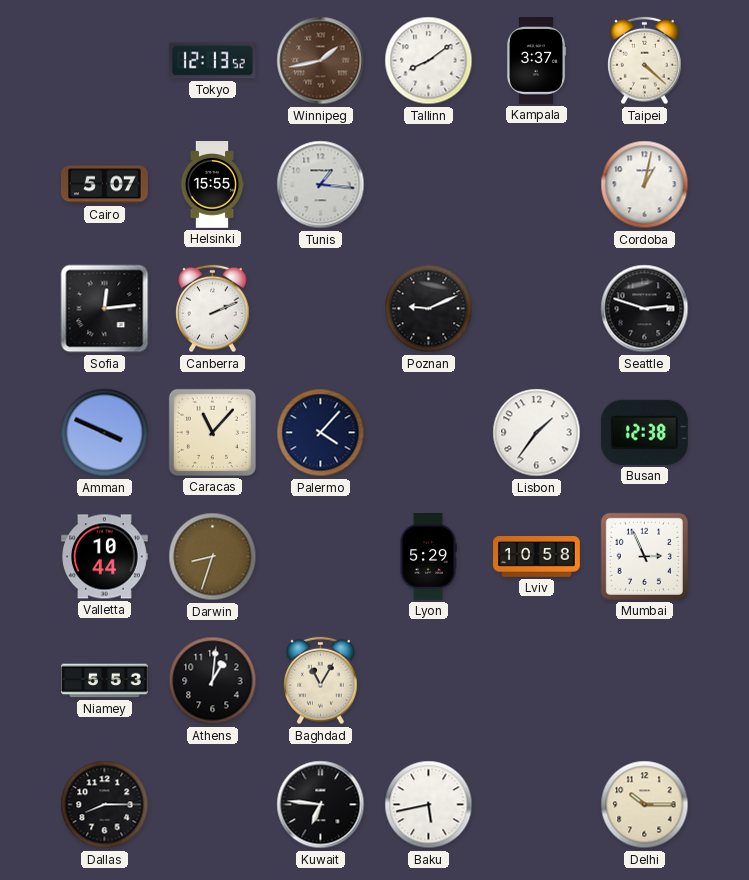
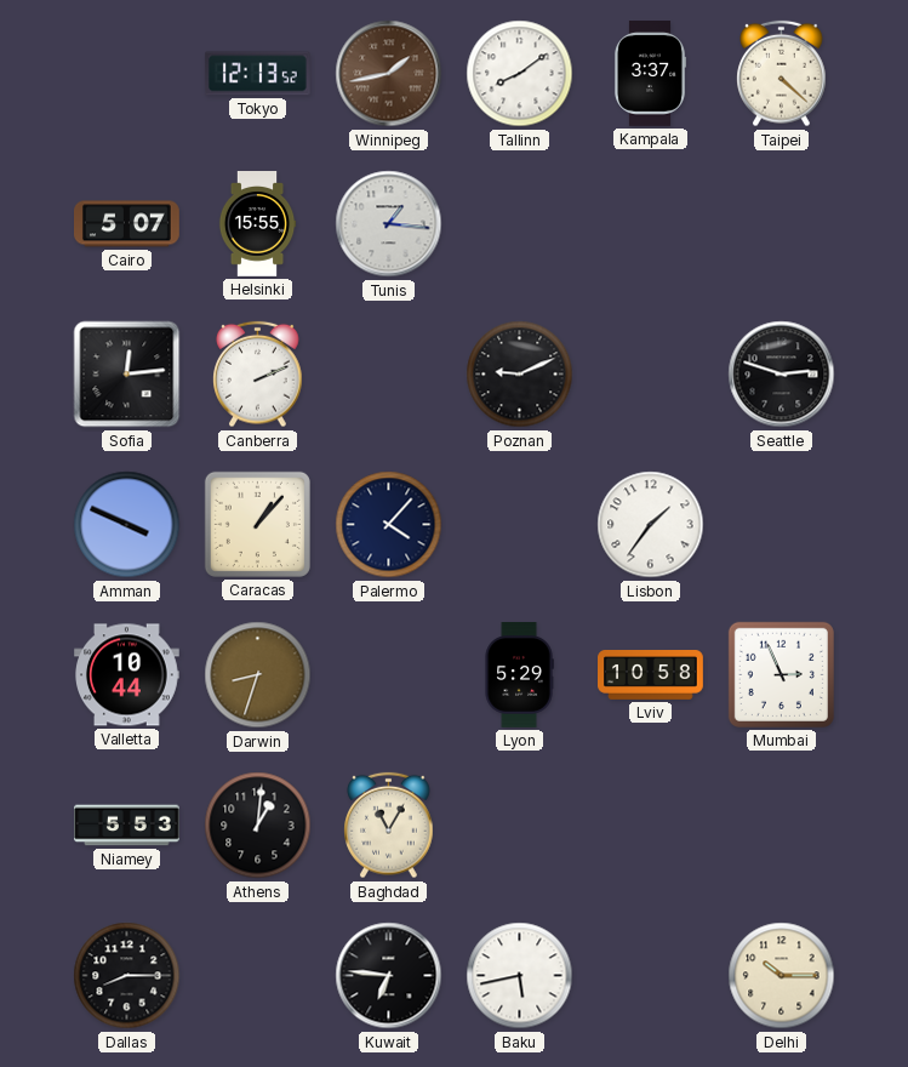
Cordoba: 1:02 -> none
Caracas: 11:07 -> 1:07
Busan: 12:38 -> none
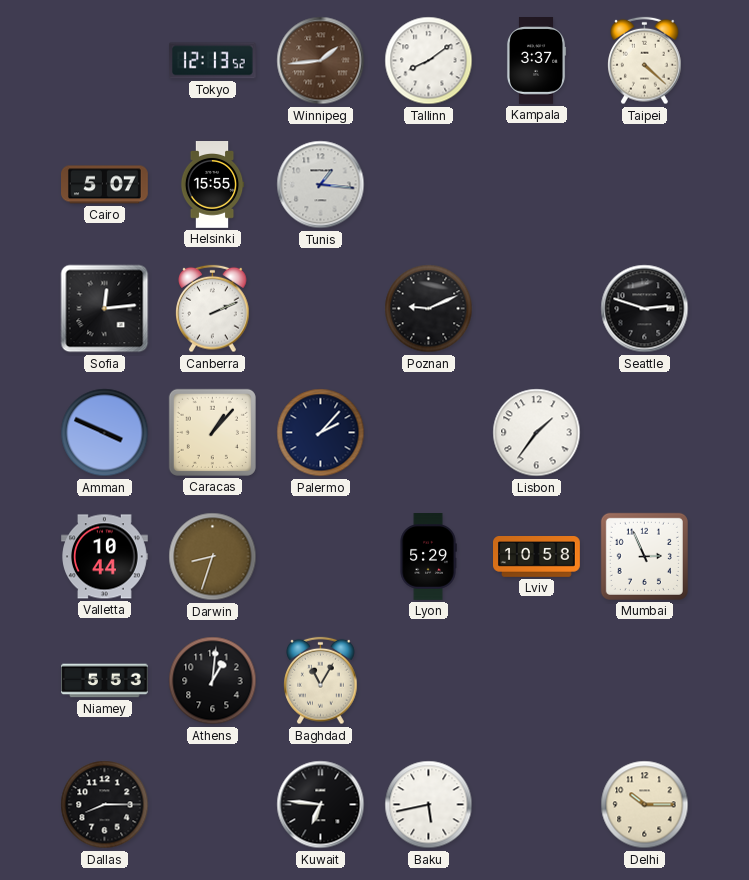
Winnipeg: 1:43 -> 1:44
Palermo: 4:07 -> 2:07
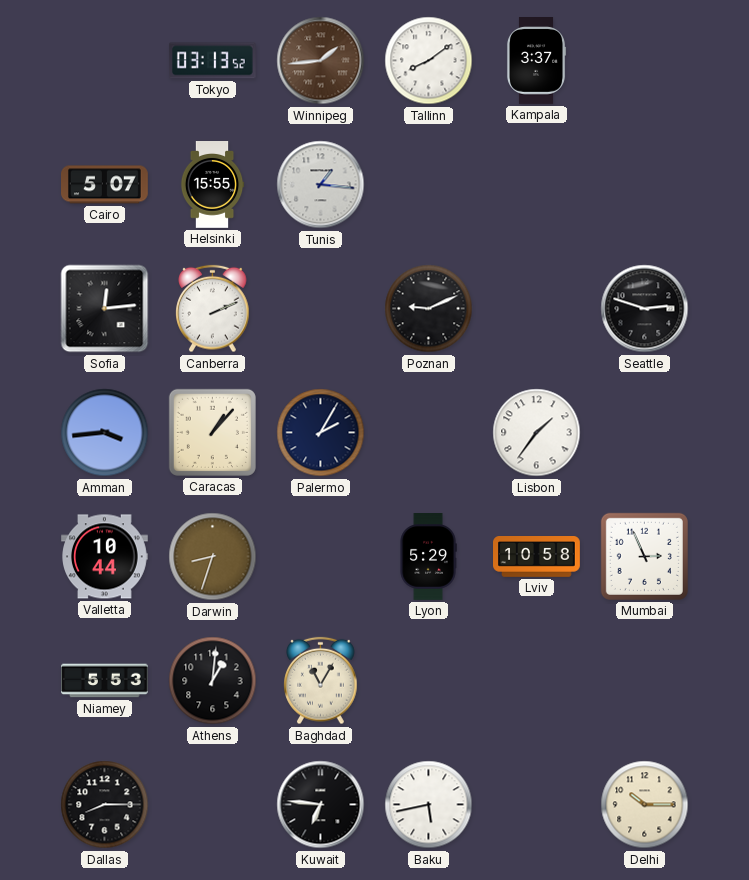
Tokyo: 12:13 -> 03:13
Taipei: 4:22 -> none
Amman: 3:49 -> 3:44
Palermo: 2:07 -> 2:05
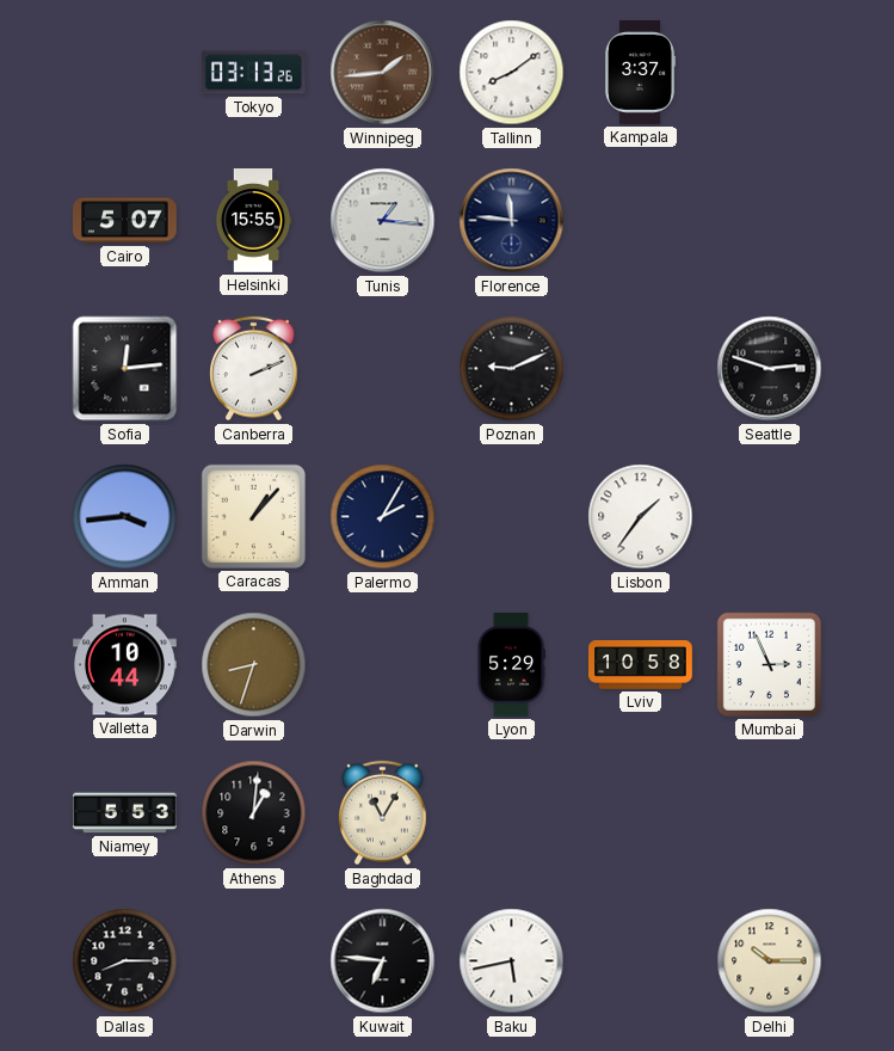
Tokyo: 03:13:52 -> 03:13:26
Florence: none -> 11:46
